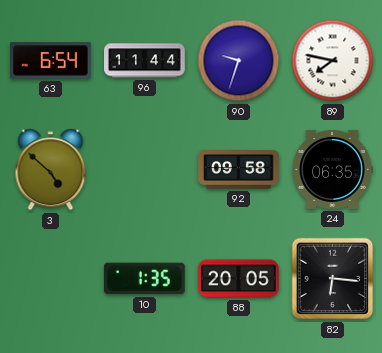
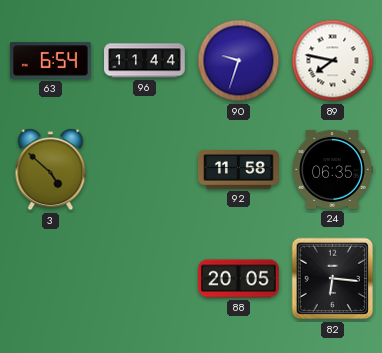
92: 09:58 -> 11:58
10: 1:35 -> none
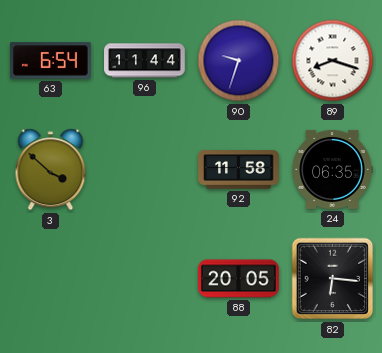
89: 7:47 -> 8:18
3: 4:52 -> 3:52
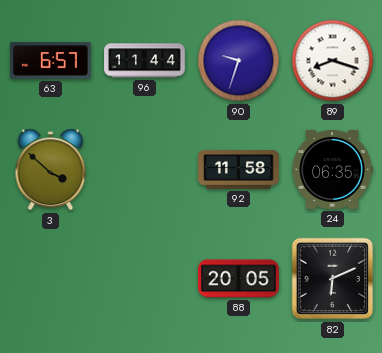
63: 6:54 -> 6:57
82: 6:16 -> 6:11
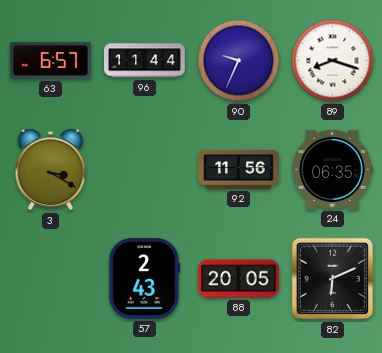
90: 9:33 -> 9:34
3: 3:52 -> 3:20
92: 11:58 -> 11:56
57: none -> 2:43
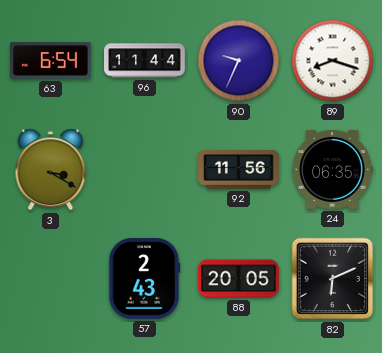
63: 6:57 -> 6:54
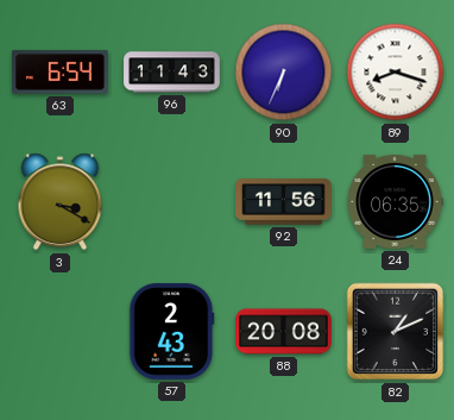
96: 11:44 -> 11:43
90: 9:34 -> 6:34
88: 20:05 -> 20:08
82: 6:11 -> 1:11
